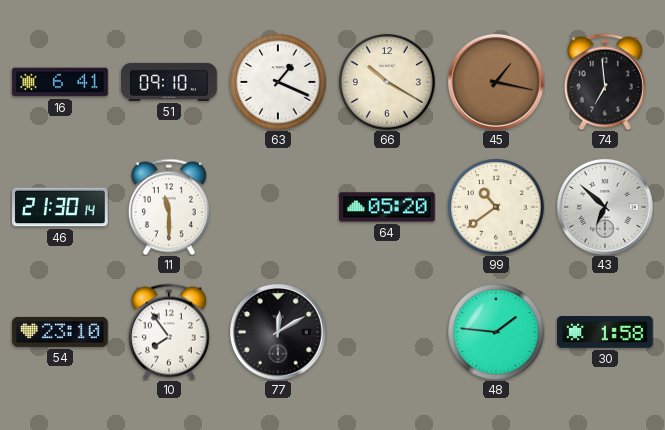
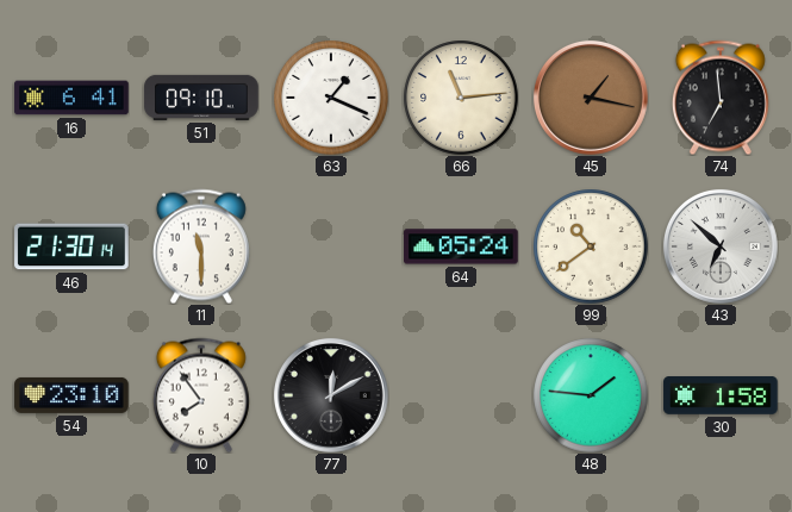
66: 10:20 -> 11:14
64: 05:20 -> 05:24
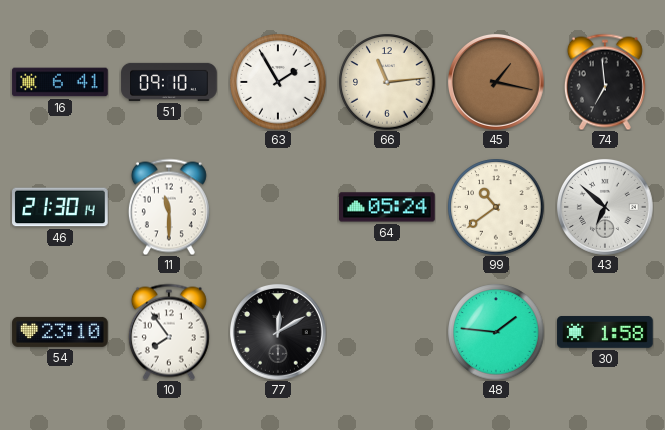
63: 1:19 -> 1:55
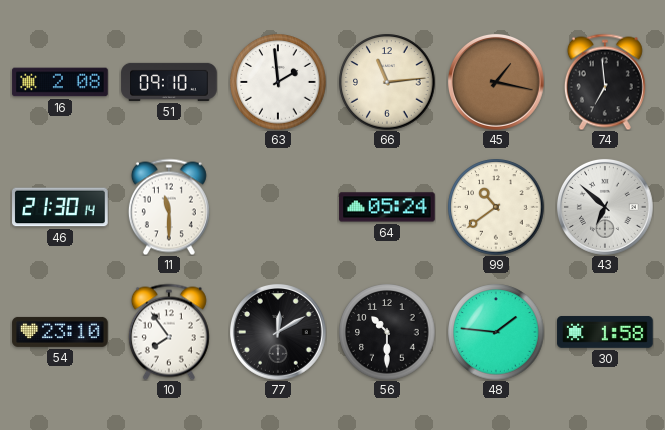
16: 6:41 -> 2:08
63: 1:55 -> 1:59
56: none -> 10:30
